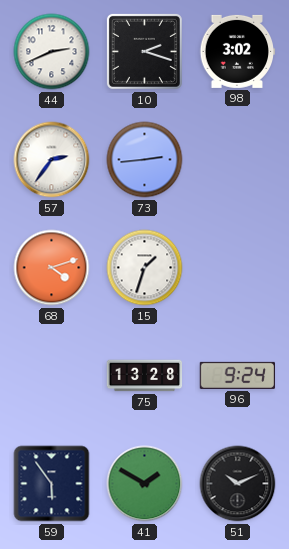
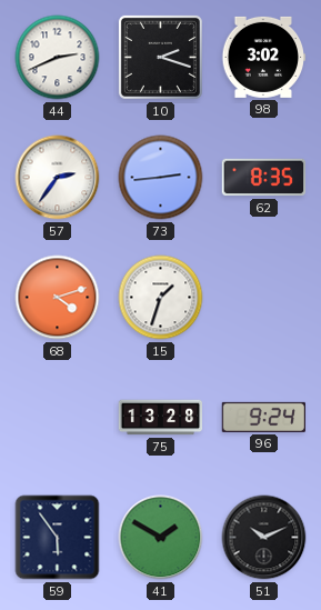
62: none -> 8:35
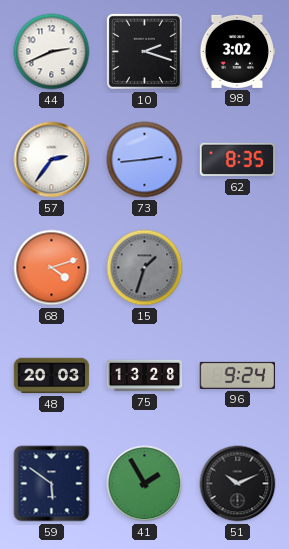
15 dial: white -> grey
48: none -> 20:03
59: 5:54 -> 5:51
41: 1:50 -> 1:55
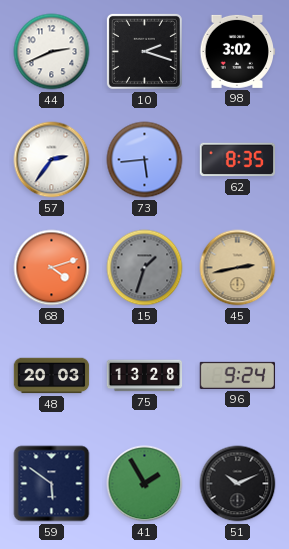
73: 2:44 -> 5:44
45: none -> 2:43
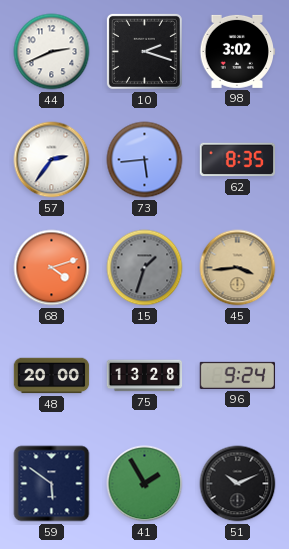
45: 2:43 -> 3:44
48: 20:03 -> 20:00
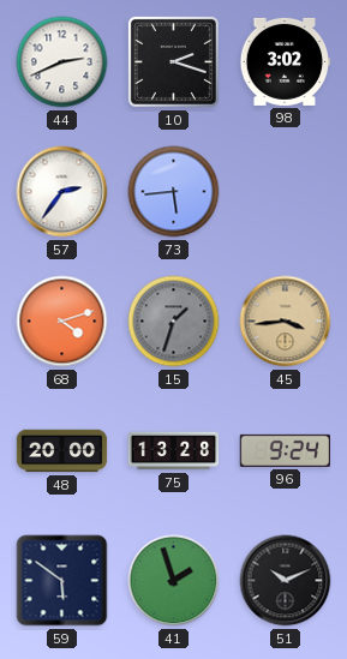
62: 8:35 -> none
41: 1:55 -> 1:57
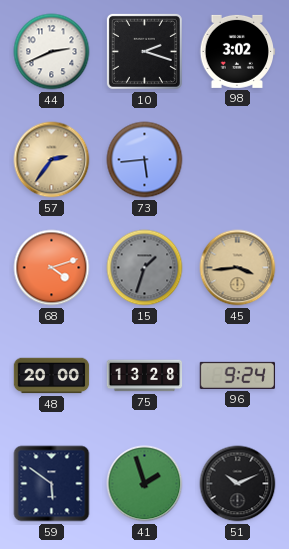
57 dial: white -> champagne
